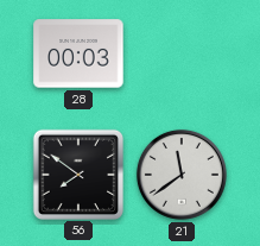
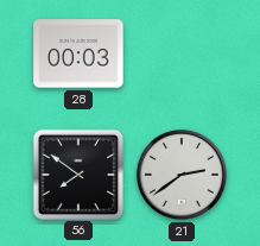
21: 11:39 -> 2:39
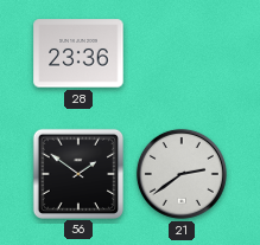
28: 00:03 -> 23:36
56: 7:51 -> 1:51
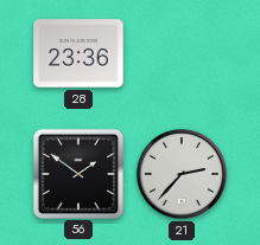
21: 2:39 -> 2:37
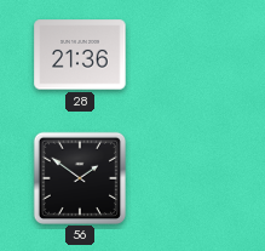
28: 23:36 -> 21:36
21: 2:37 -> none
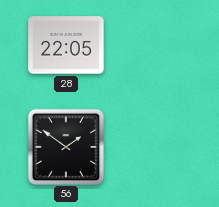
28: 21:36 -> 22:05
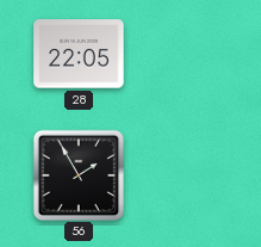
56: 1:51 -> 1:55
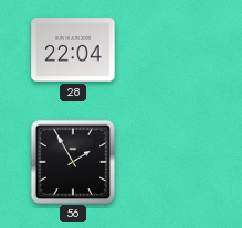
28: 22:05 -> 22:04
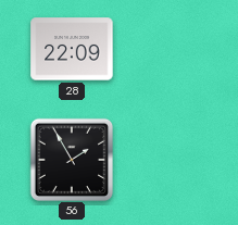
28: 22:04 -> 22:09
